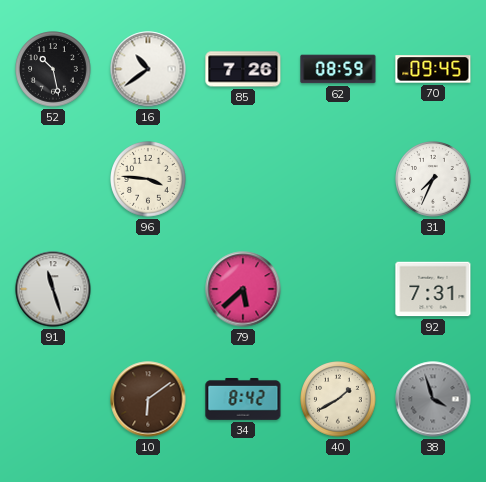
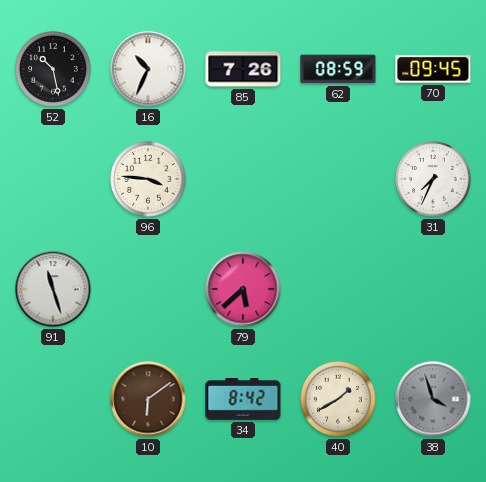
16: 10:39 -> 10:34
92: 7:31 -> none
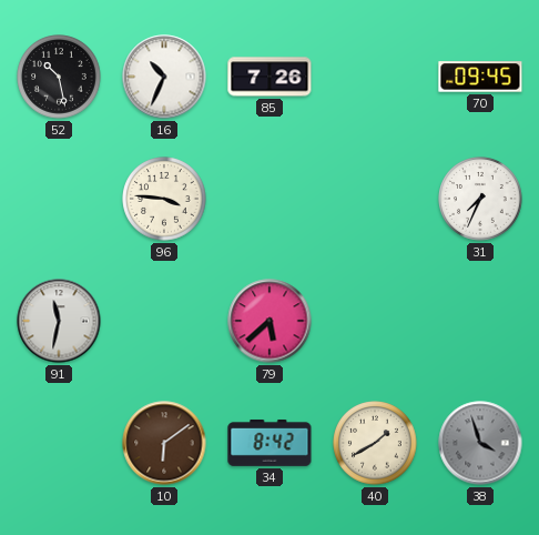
62: 08:59 -> none
91: 11:27 -> 11:32
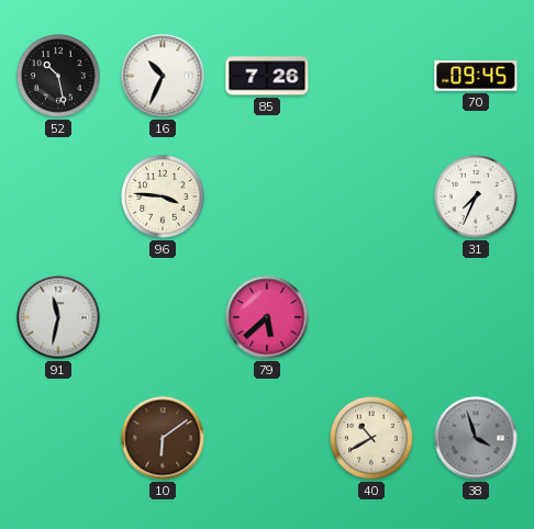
34: 8:42 -> none
40: 1:40 -> 10:40
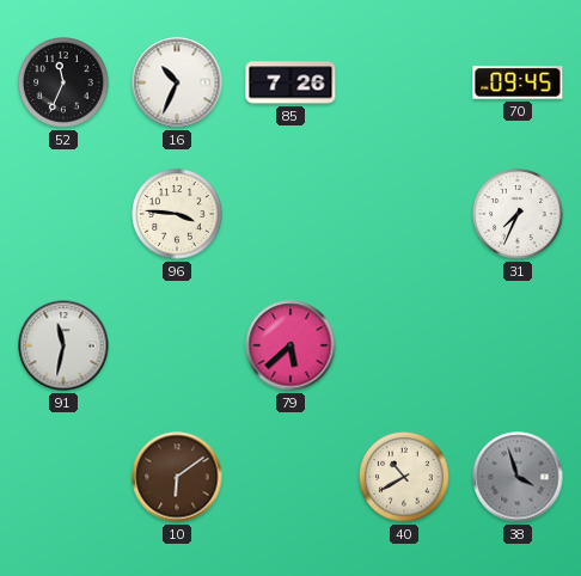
52: 10:28 -> 11:34
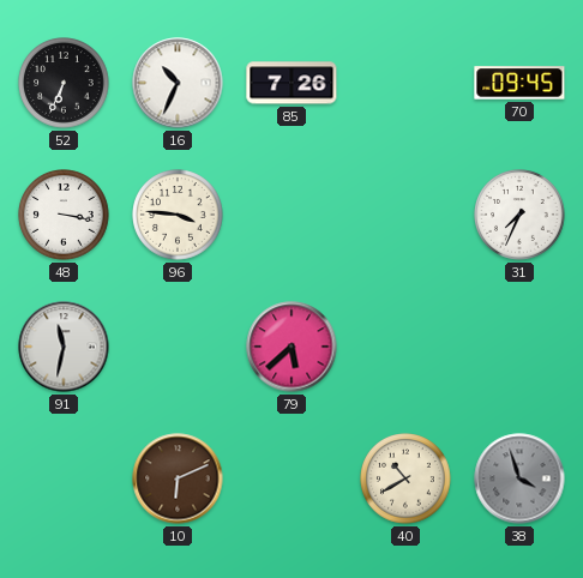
52: 11:34 -> 6:34
48: none -> 3:17
10: 6:09 -> 6:11
